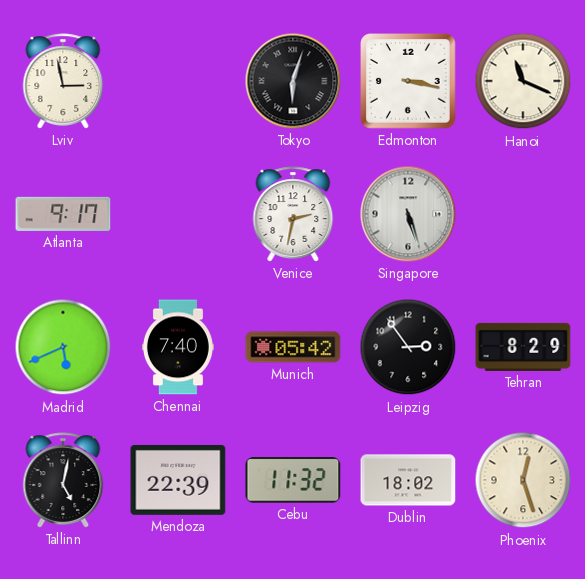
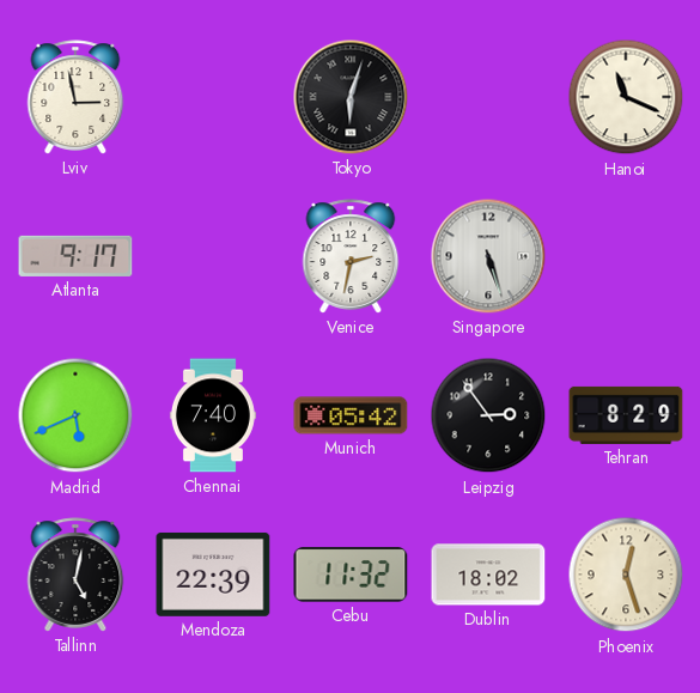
Edmonton: 3:17 -> none
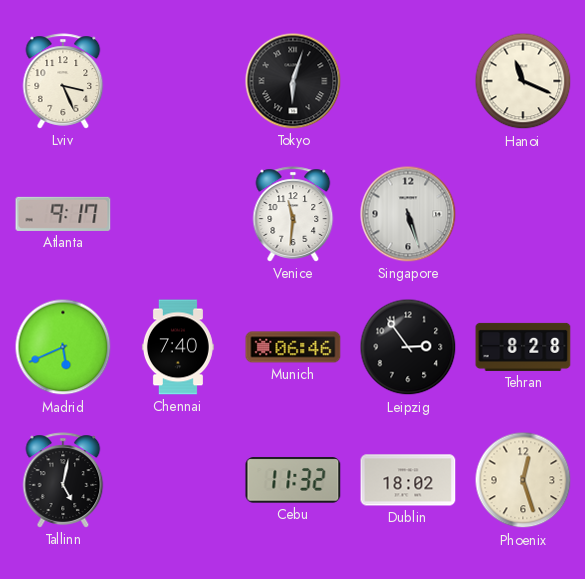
Lviv: 2:58 -> 3:26
Venice: 2:32 -> 11:31
Munich: 05:42 -> 06:46
Tehran: 8:29 -> 8:28
Mendoza: 22:39 -> none
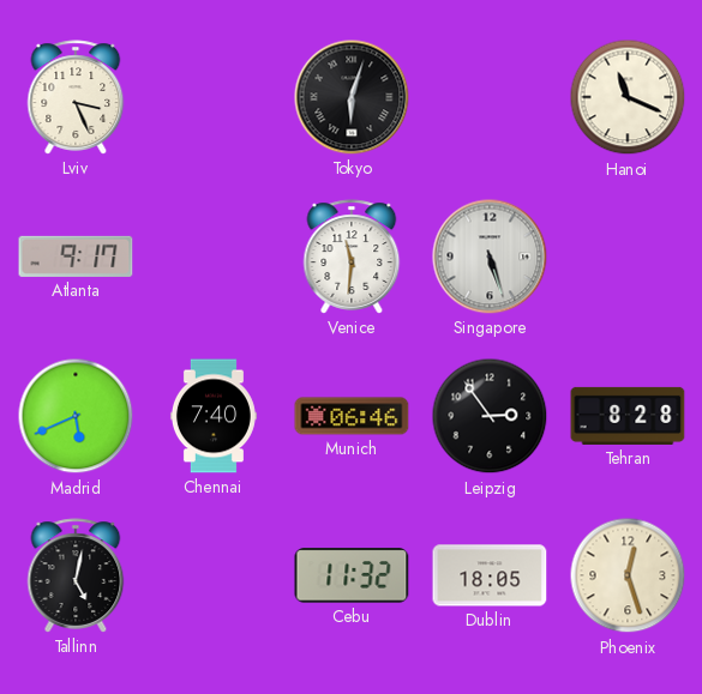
Dublin: 18:02 -> 18:05
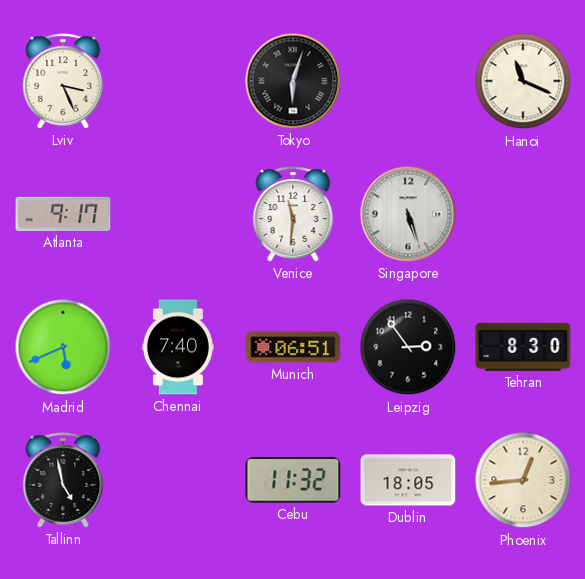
Munich: 06:46 -> 06:51
Tehran: 8:28 -> 8:30
Tallinn: 5:02 -> 4:58
Phoenix: 12:27 -> 12:44
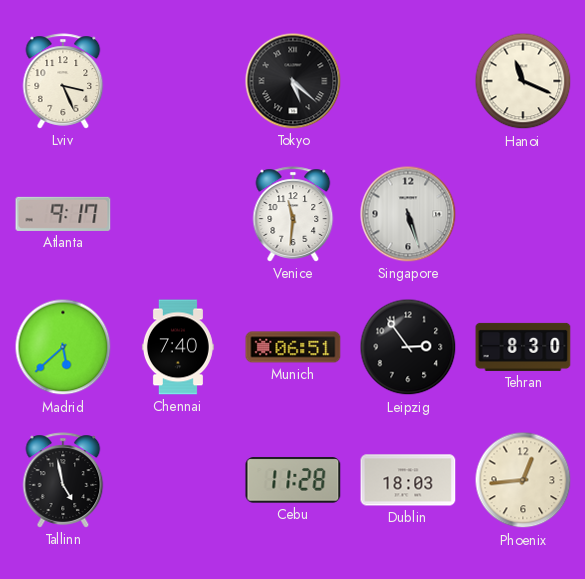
Tokyo: 6:03 -> 5:22
Madrid: 5:41 -> 5:38
Cebu: 11:32 -> 11:28
Dublin: 18:05 -> 18:03
